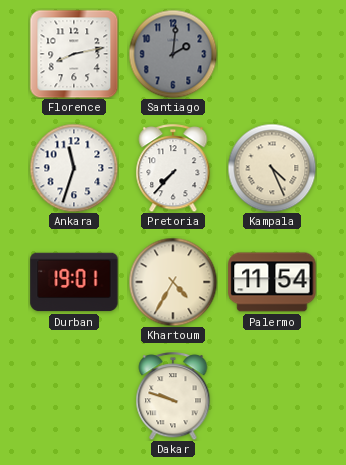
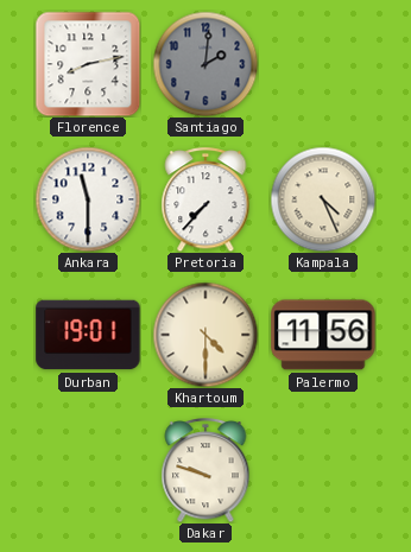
Ankara: 11:33 -> 11:30
Khartoum: 4:35 -> 4:30
Palermo: 11:54 -> 11:56
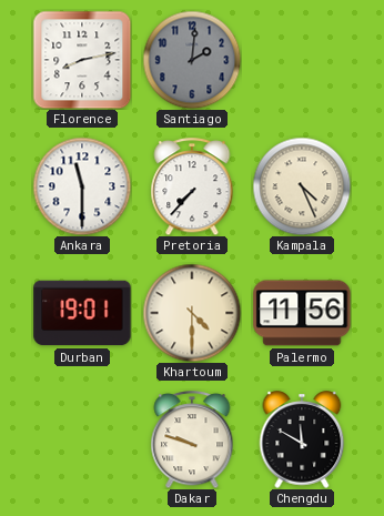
Chengdu: none -> 11:50
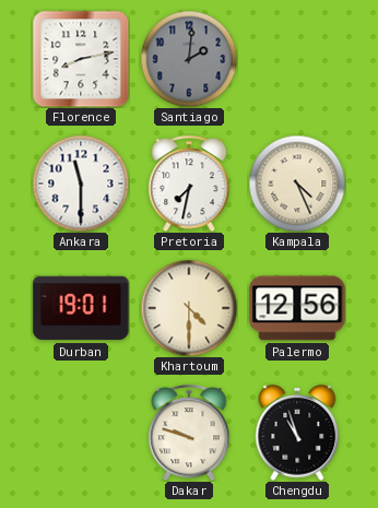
Pretoria: 7:37 -> 7:32
Palermo: 11:56 -> 12:56
Chengdu: 11:50 -> 10:57
